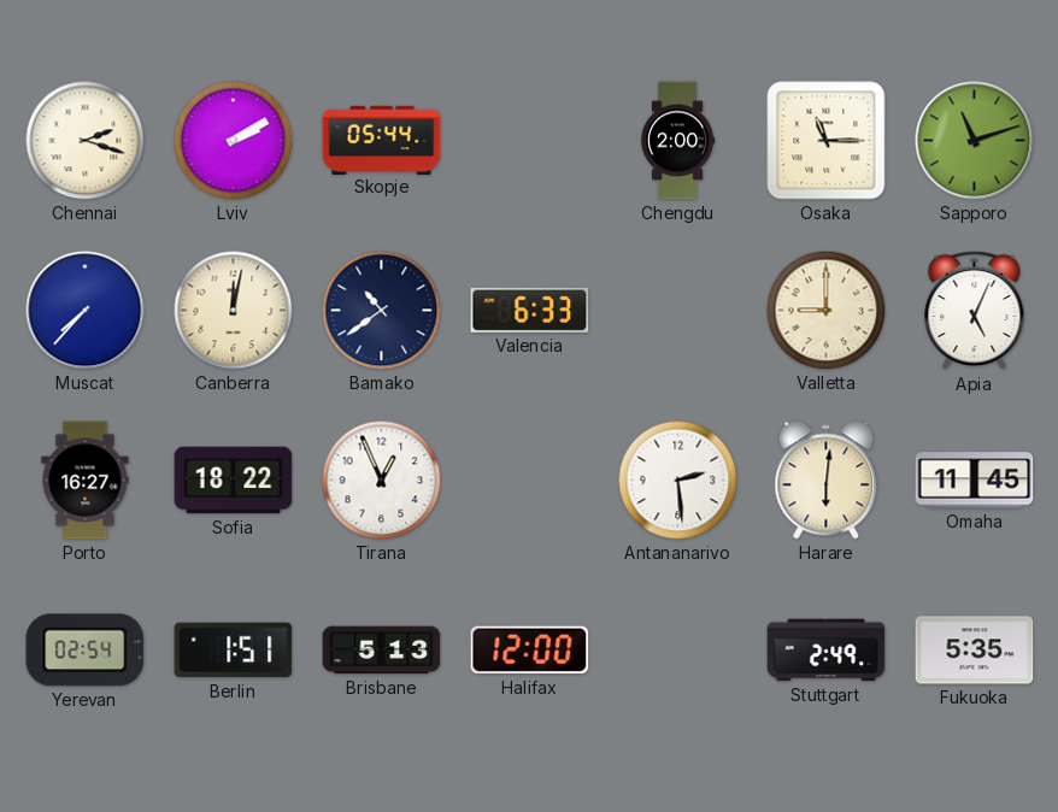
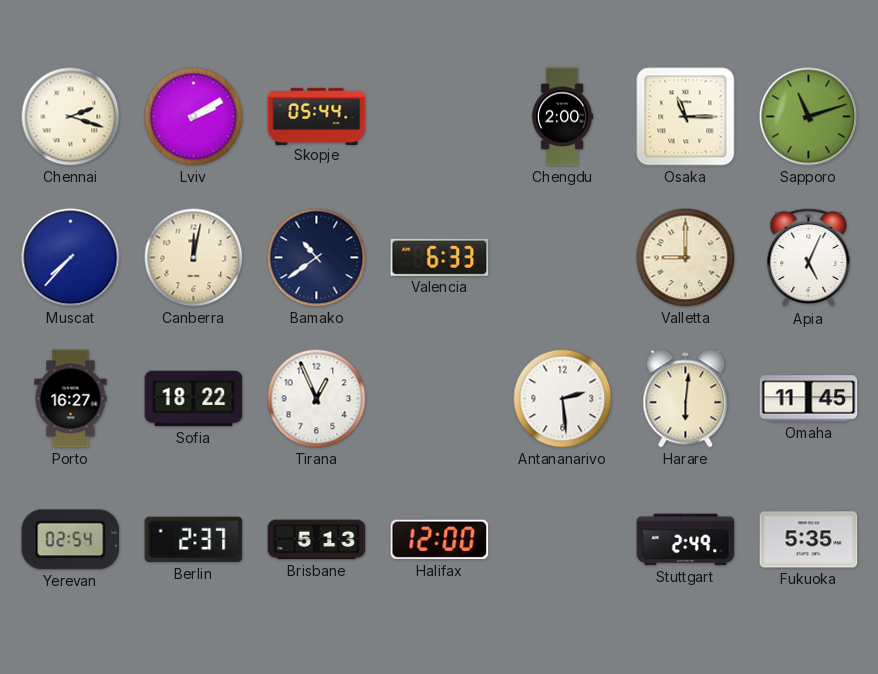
Berlin: 1:51 -> 2:37
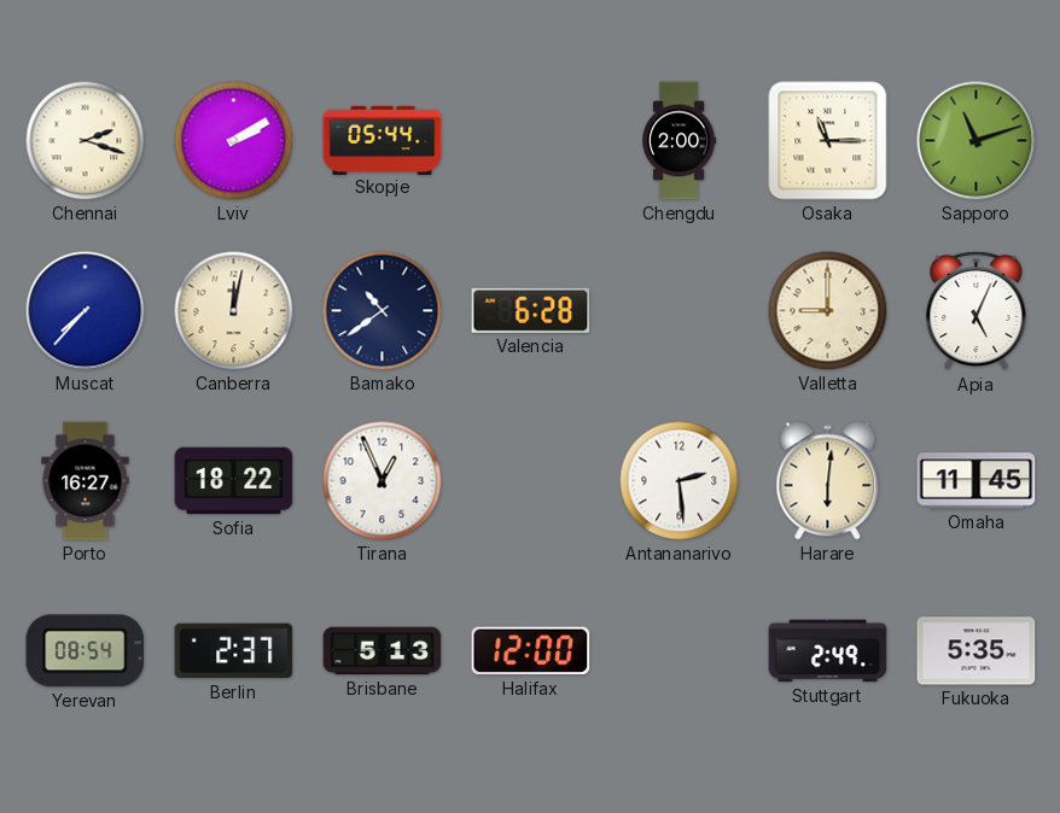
Valencia: 6:33 -> 6:28
Yerevan: 02:54 -> 08:54
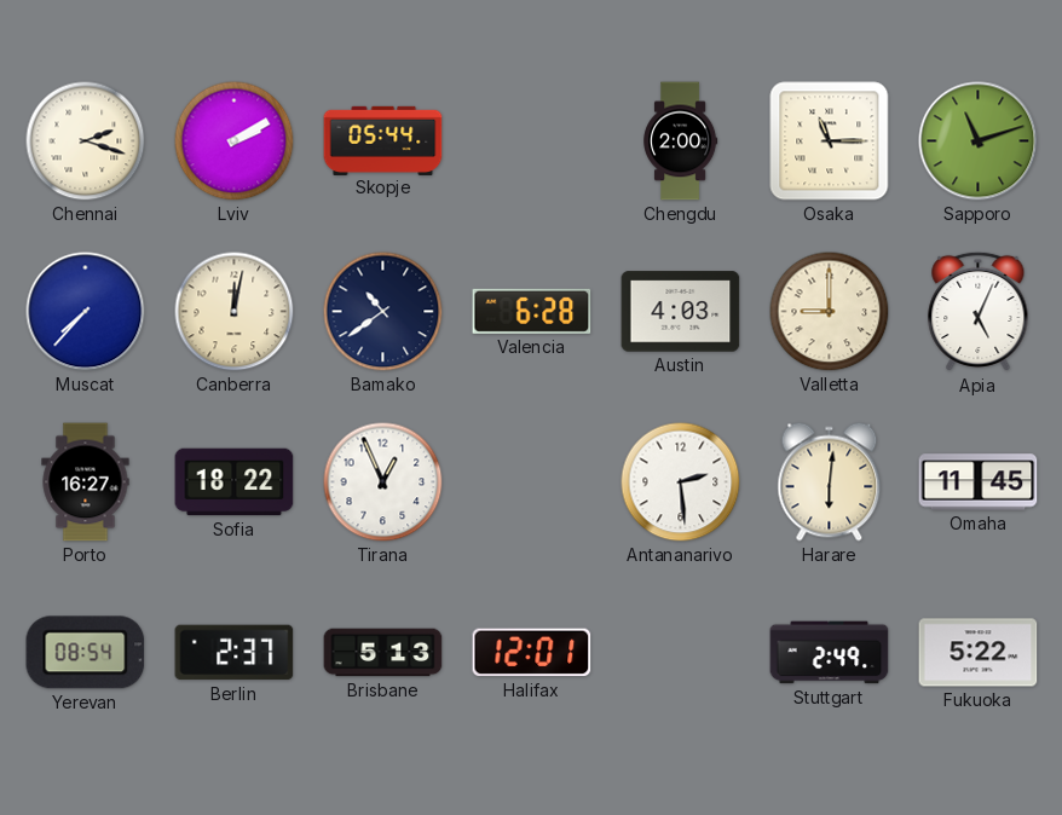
Austin: none -> 4:03
Halifax: 12:00 -> 12:01
Fukuoka: 5:35 -> 5:22
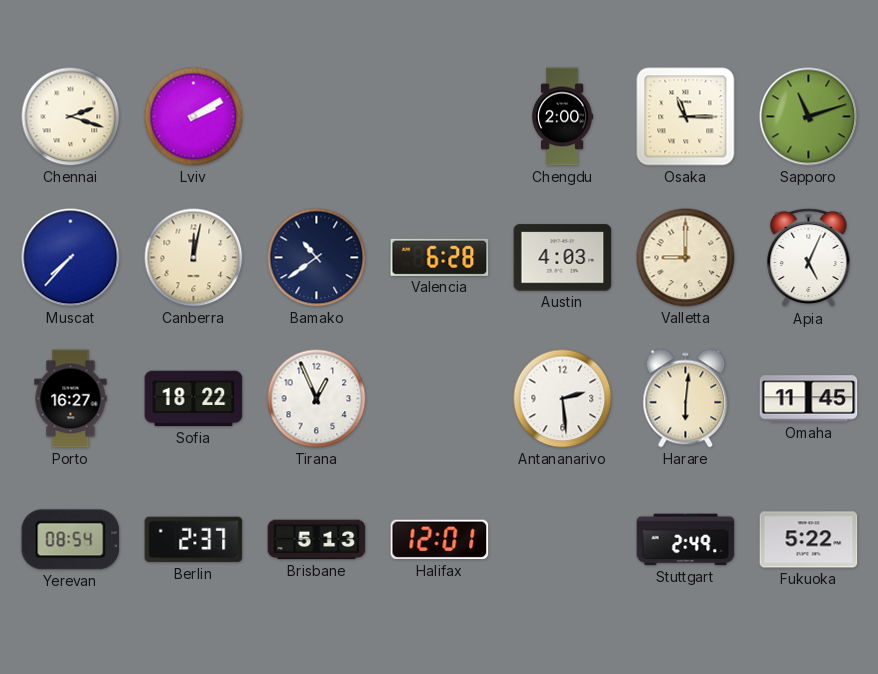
Skopje: 05:44 -> none
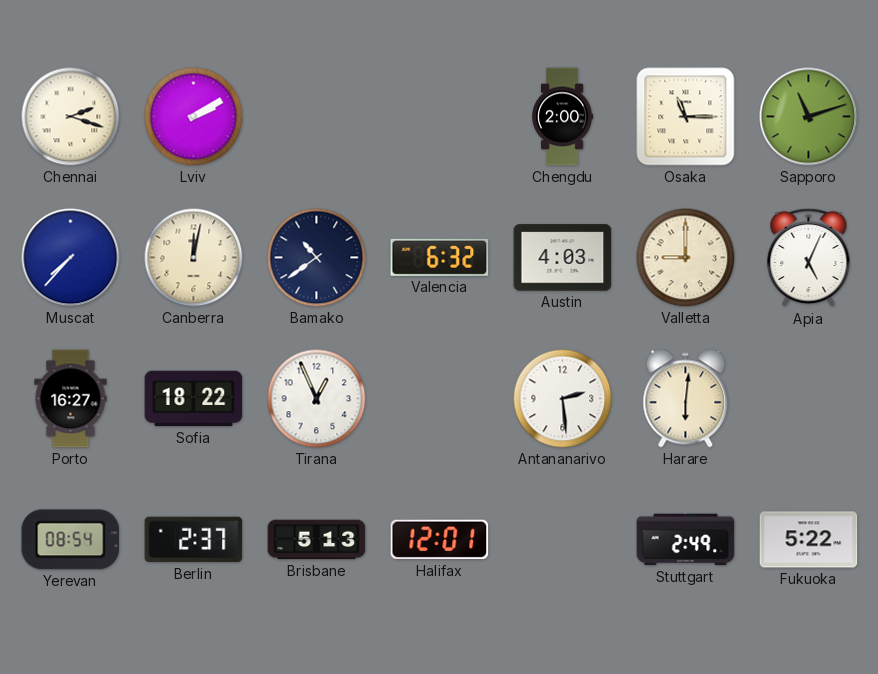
Valencia: 6:28 -> 6:32
Omaha: 11:45 -> none
